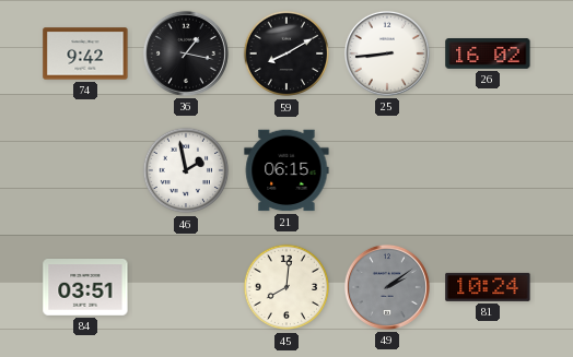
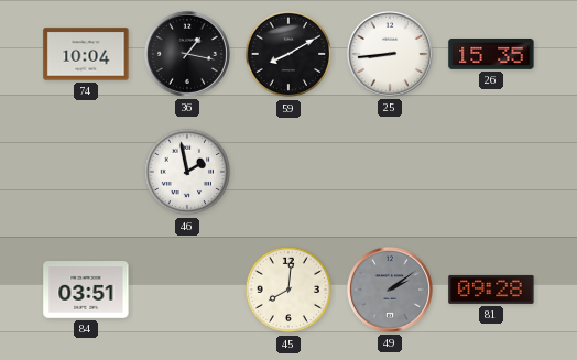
74: 9:42 -> 10:04
26: 16:02 -> 15:35
21: 06:15 -> none
81: 10:24 -> 09:28
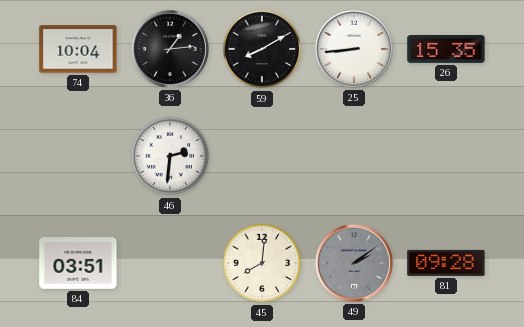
36: 1:17 -> 1:14
46: 1:58 -> 2:31
